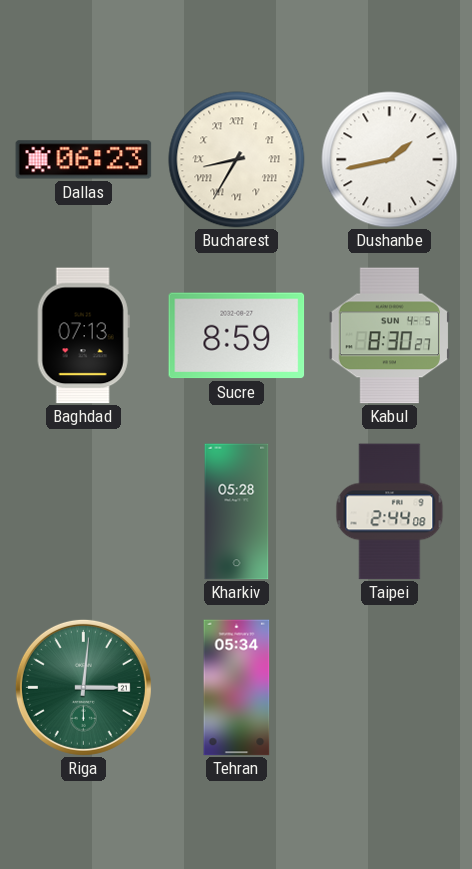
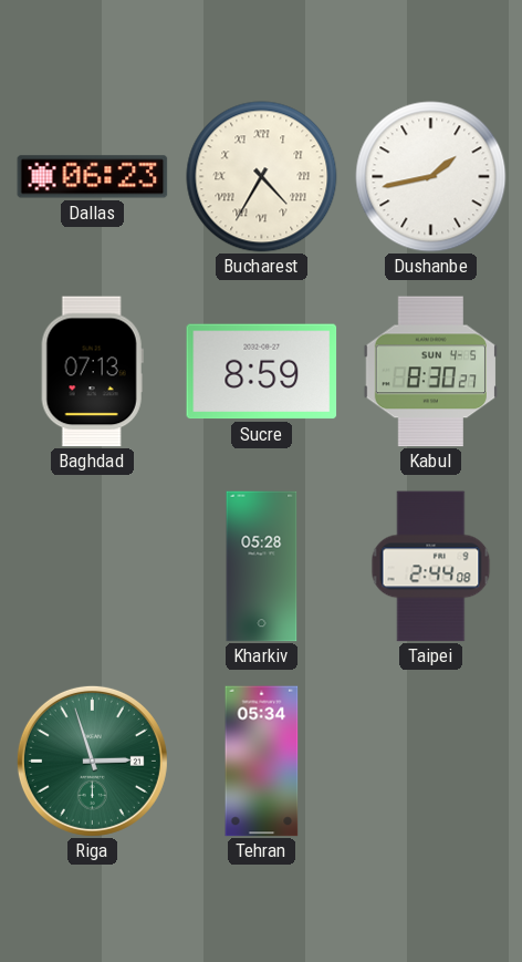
Bucharest: 8:35 -> 4:35
Riga: 3:01 -> 2:57
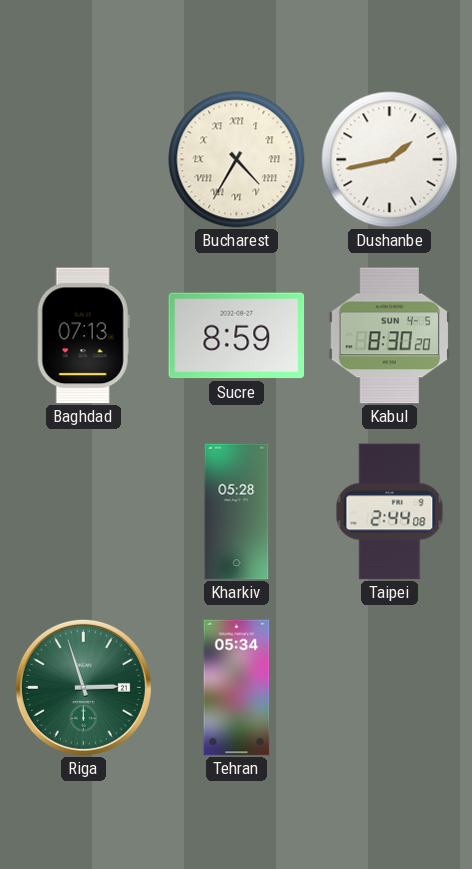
Dallas: 06:23 -> none
Kabul: 8:30:27 -> 8:30:20
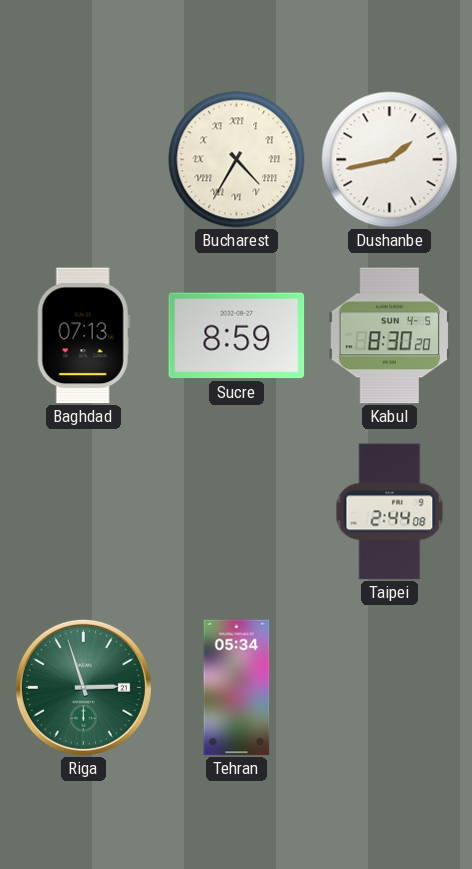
Kharkiv: 05:28 -> none
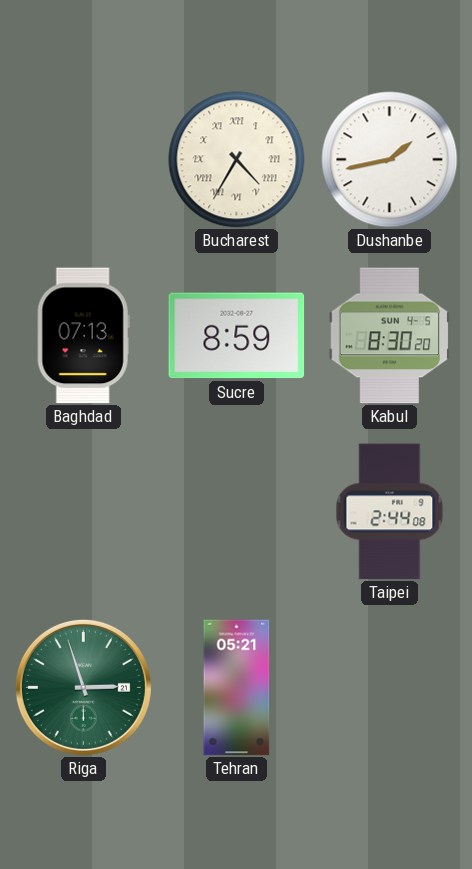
Tehran: 05:34 -> 05:21
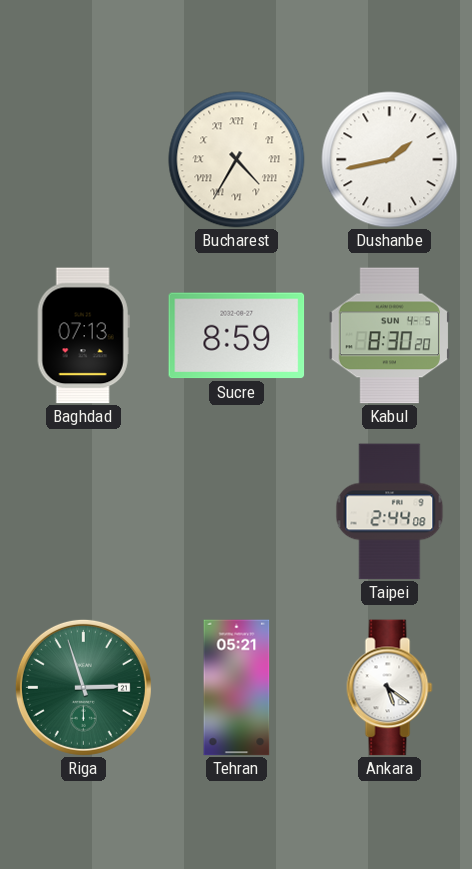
Ankara: none -> 5:21
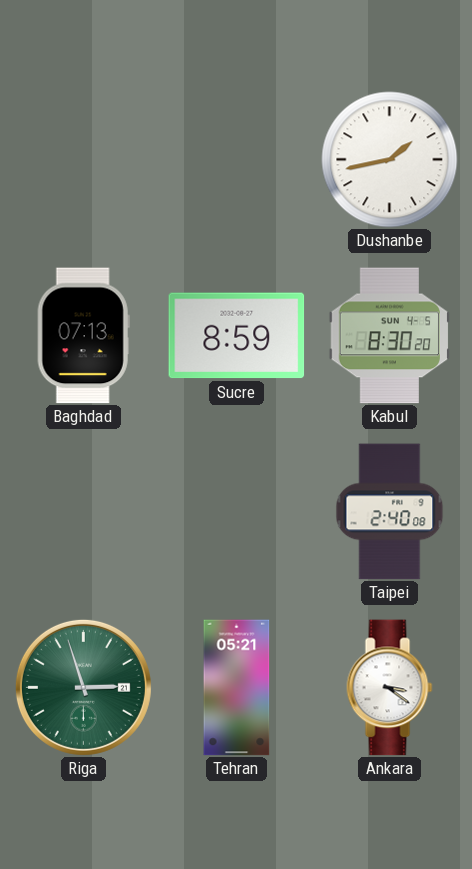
Bucharest: 4:35 -> none
Taipei: 2:44 -> 2:40
Ankara: 5:21 -> 3:21
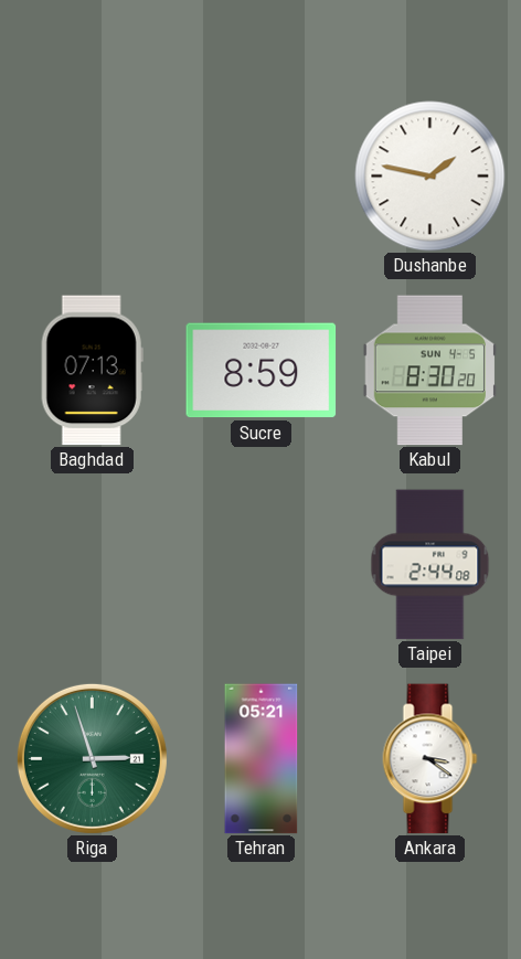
Dushanbe: 1:43 -> 1:47
Taipei: 2:40 -> 2:44
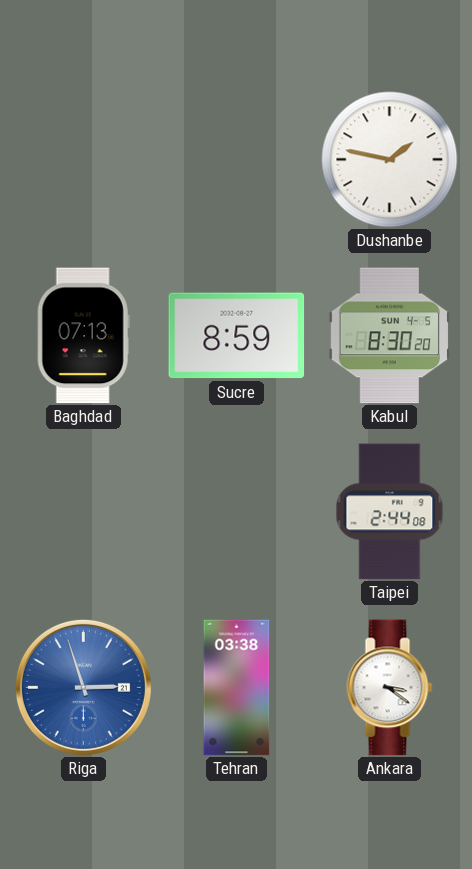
Riga dial: green -> blue
Tehran: 05:21 -> 03:38
